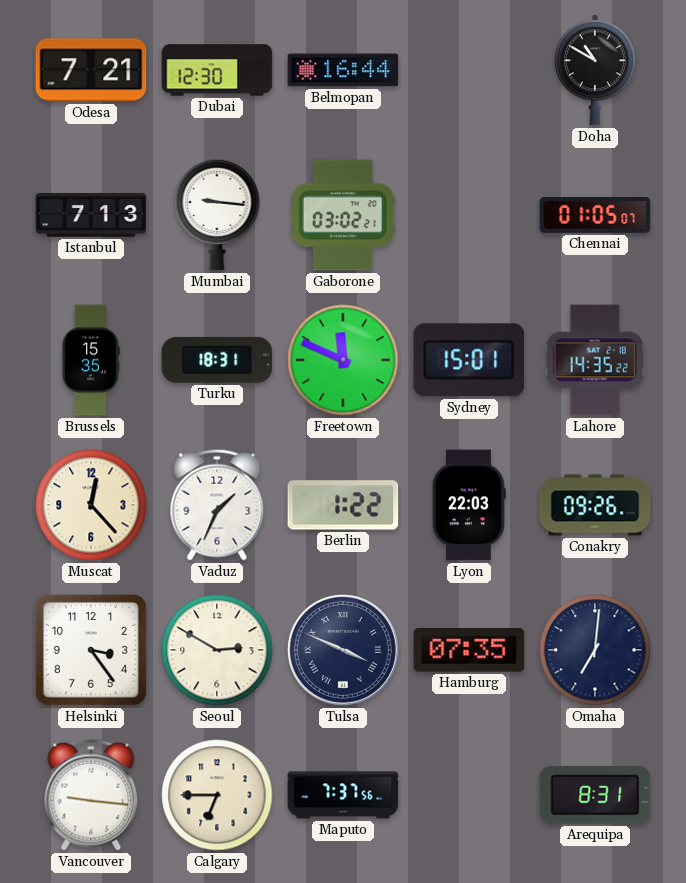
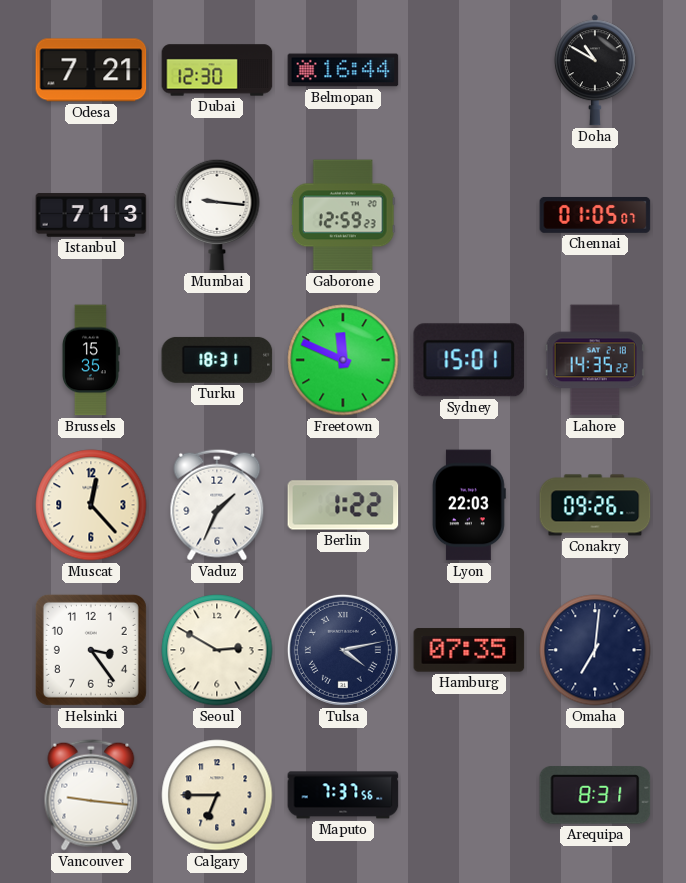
Gaborone: 03:02 -> 12:59
Tulsa: 3:49 -> 4:13
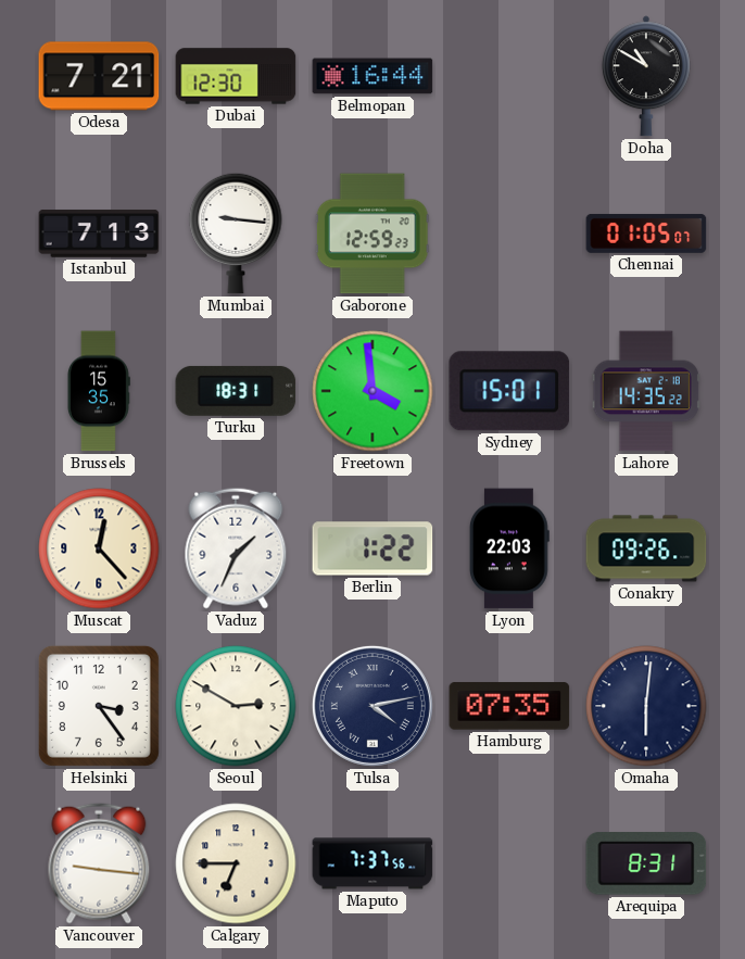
Freetown: 11:49 -> 3:59
Omaha: 7:01 -> 6:01
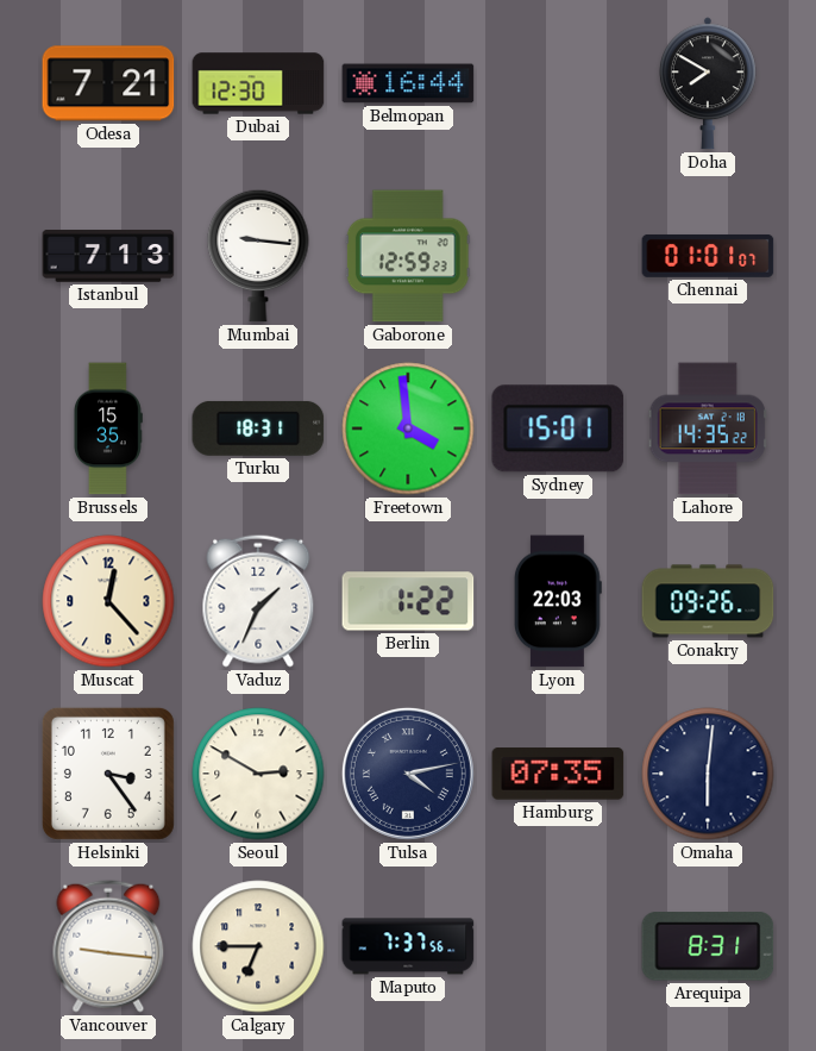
Doha: 10:50 -> 7:50
Chennai: 01:05 -> 01:01
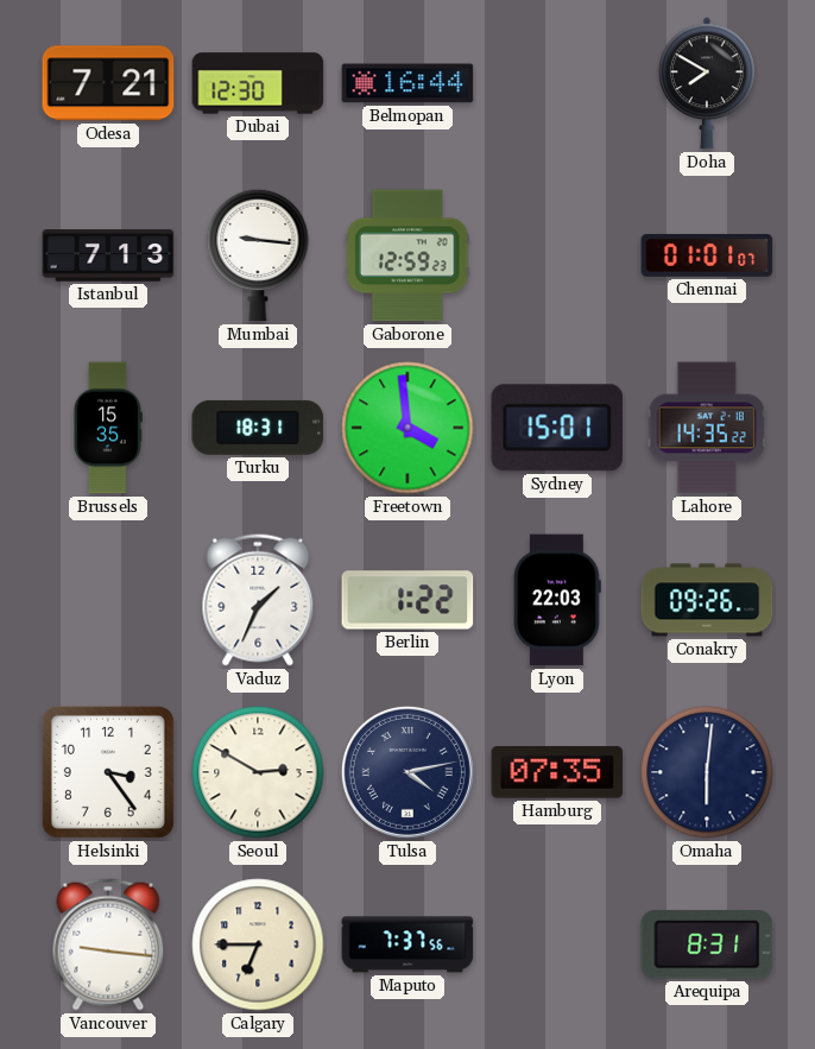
Muscat: 12:23 -> none
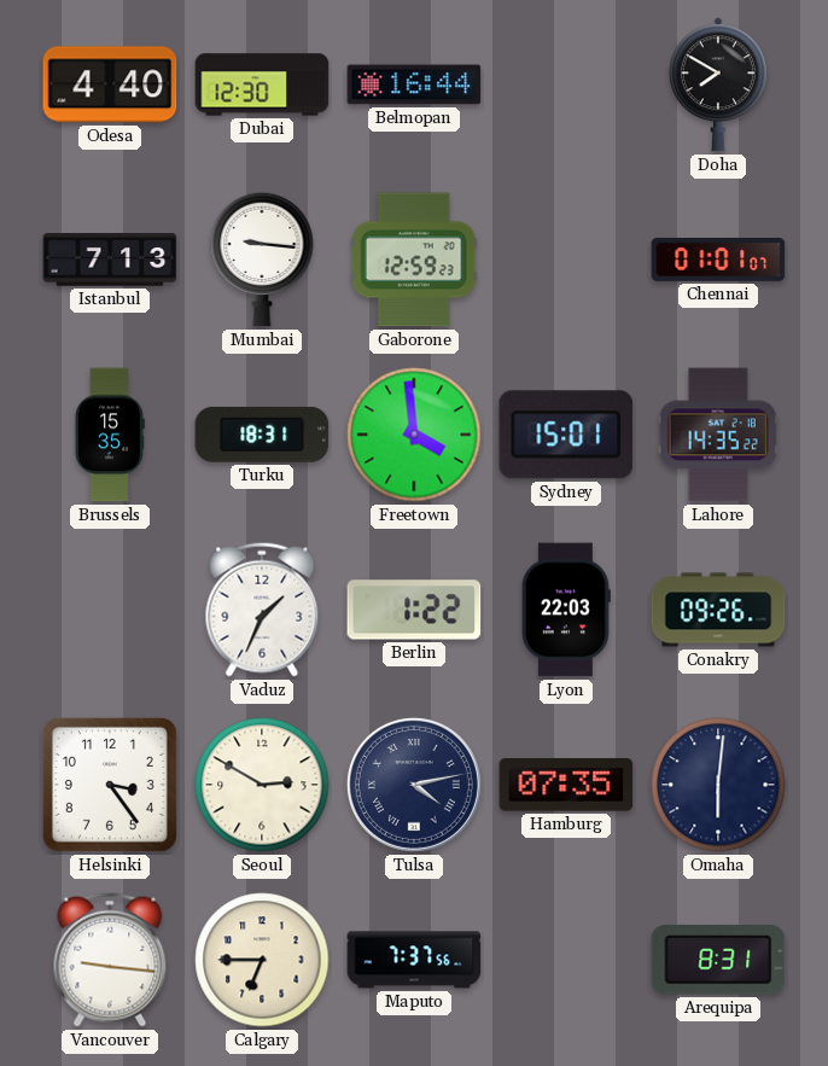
Odesa: 7:21 -> 4:40
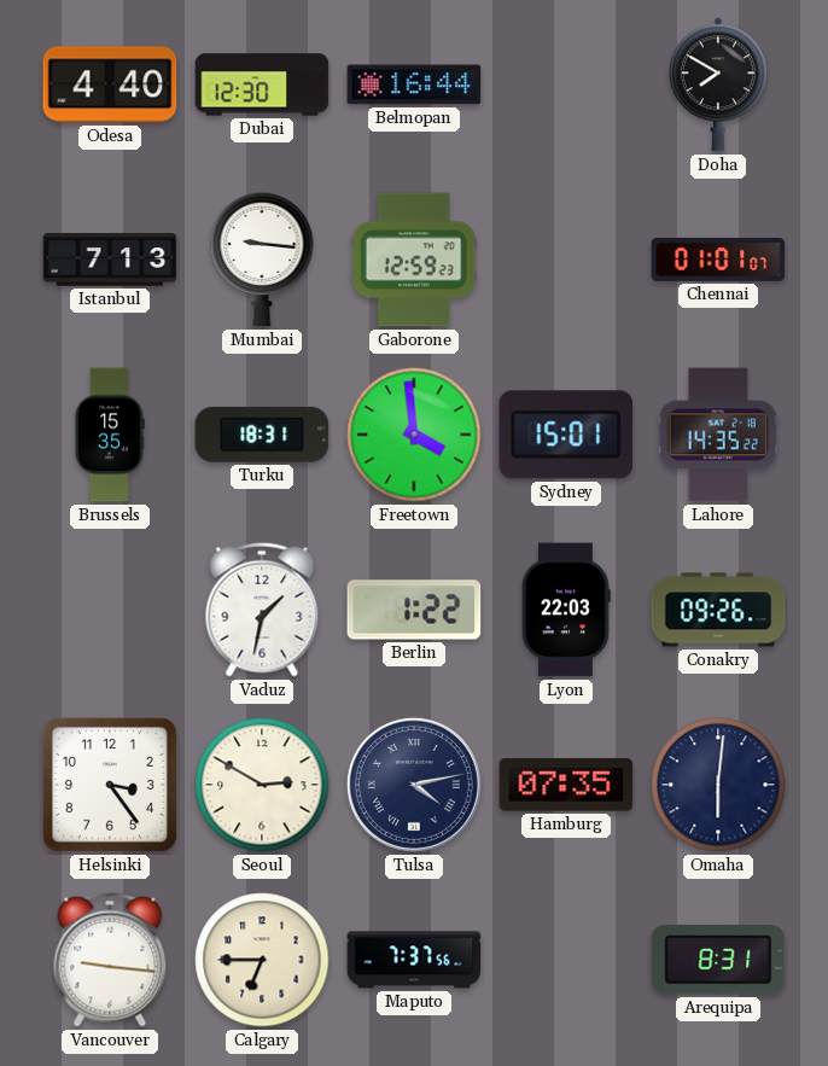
Vaduz: 1:34 -> 1:32
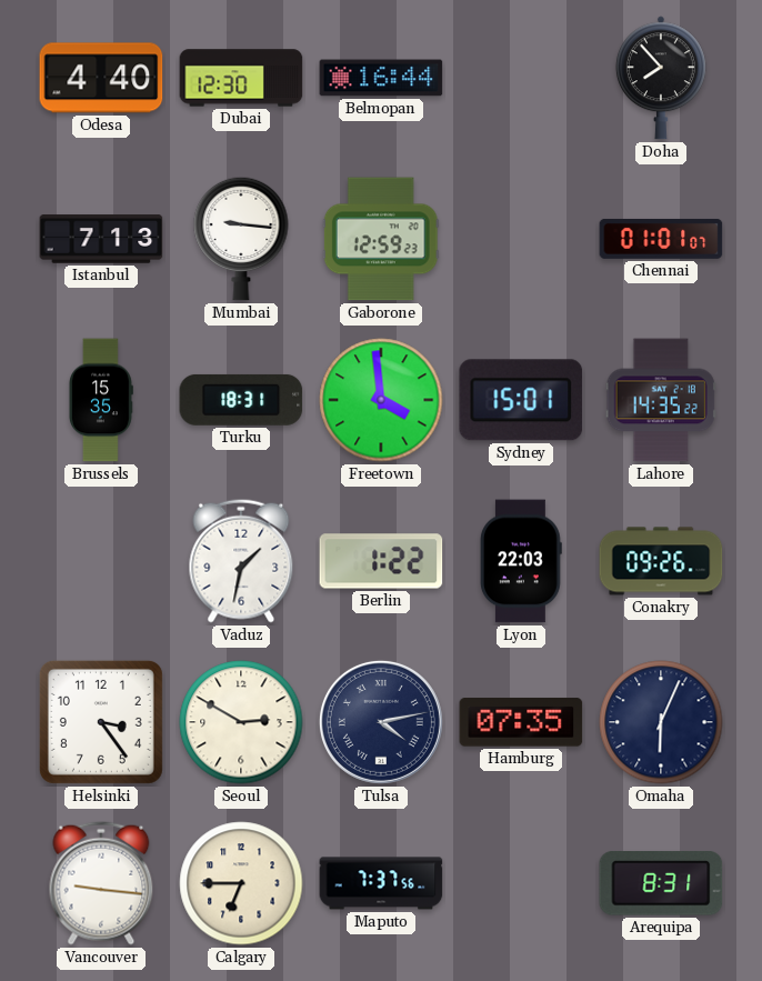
Doha: 7:50 -> 7:53
Omaha: 6:01 -> 6:04
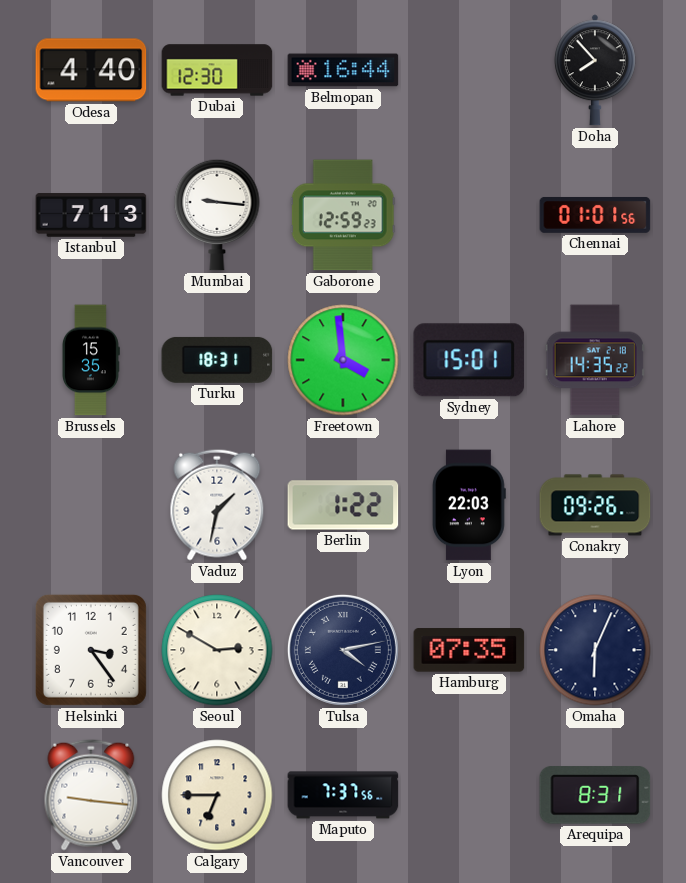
Chennai: 01:01:07 -> 01:01:56
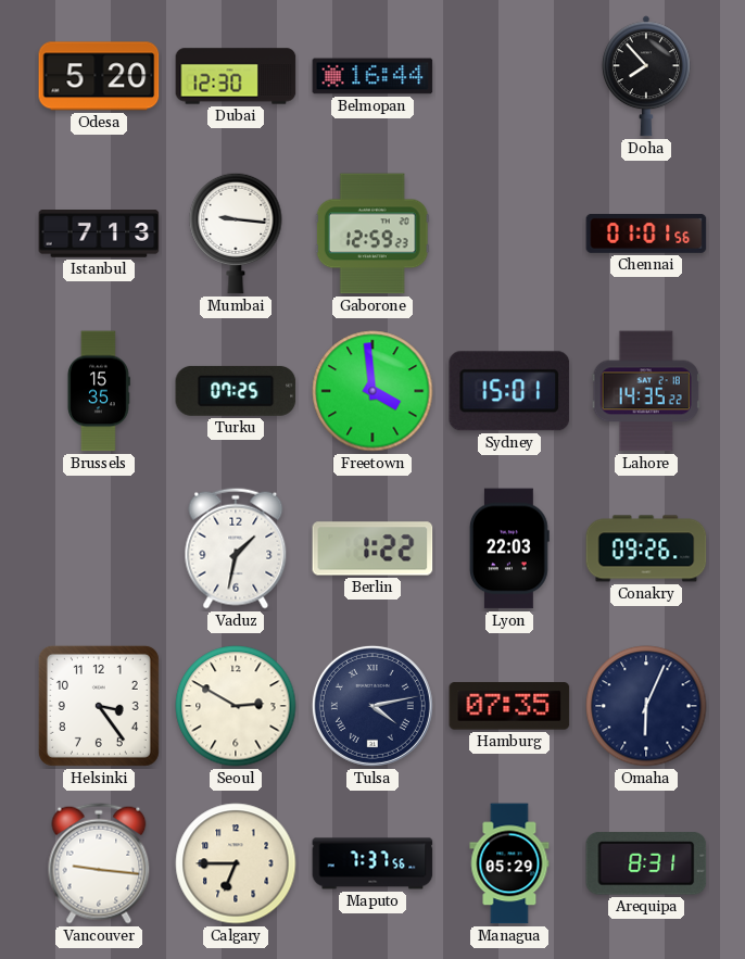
Odesa: 4:40 -> 5:20
Turku: 18:31 -> 07:25
Managua: none -> 05:29
